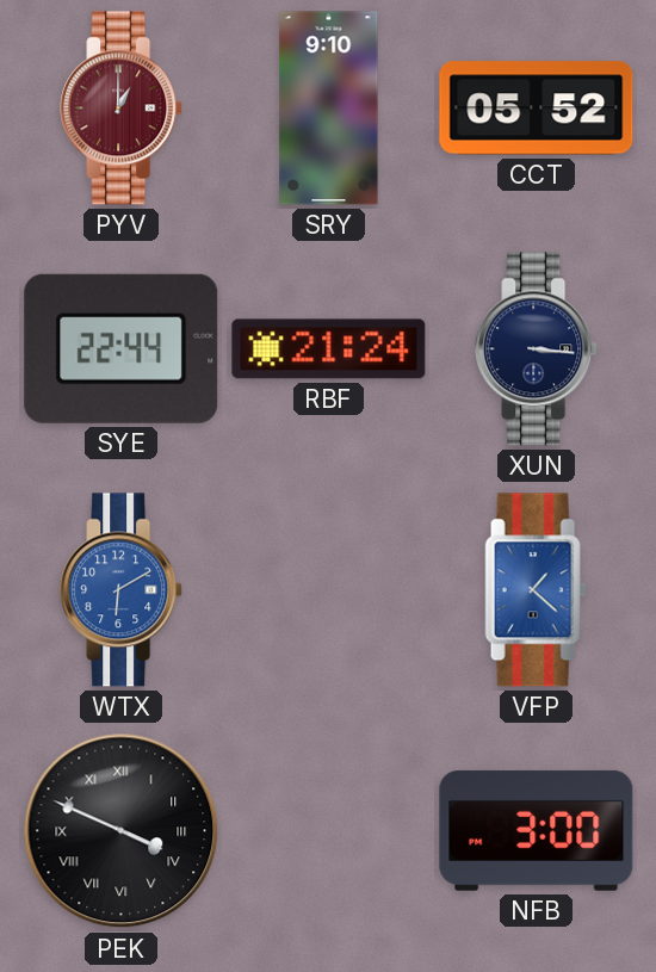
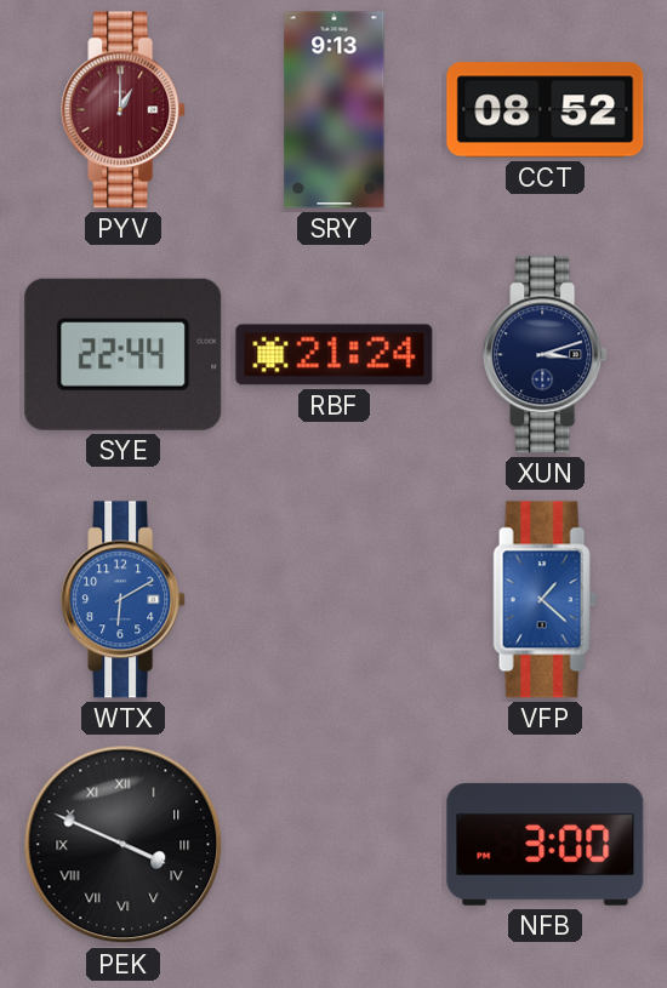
SRY: 9:10 -> 9:13
CCT: 05:52 -> 08:52
XUN: 3:16 -> 3:12
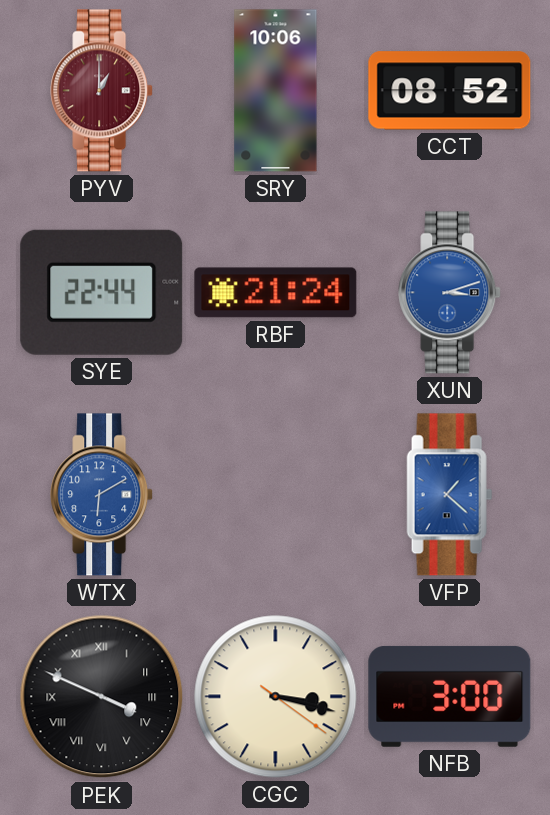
SRY: 9:13 -> 10:06
XUN dial: navy -> blue
CGC: none -> 3:17
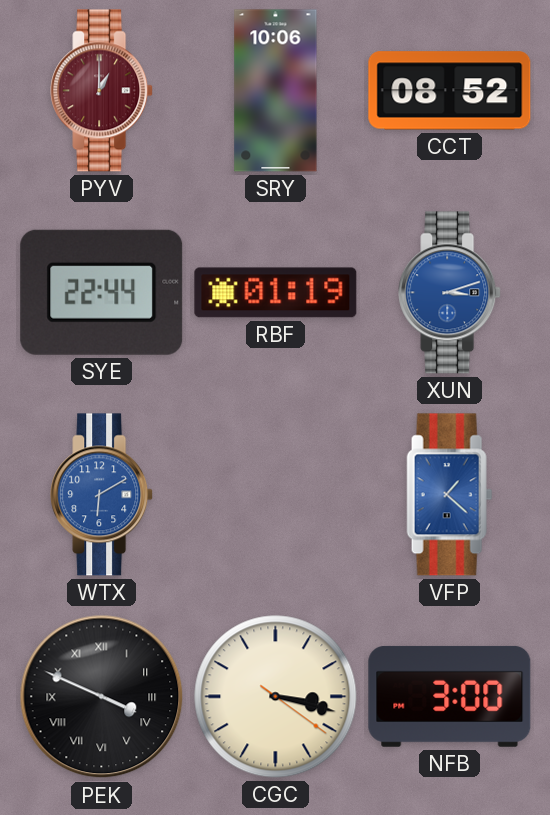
RBF: 21:24 -> 01:19
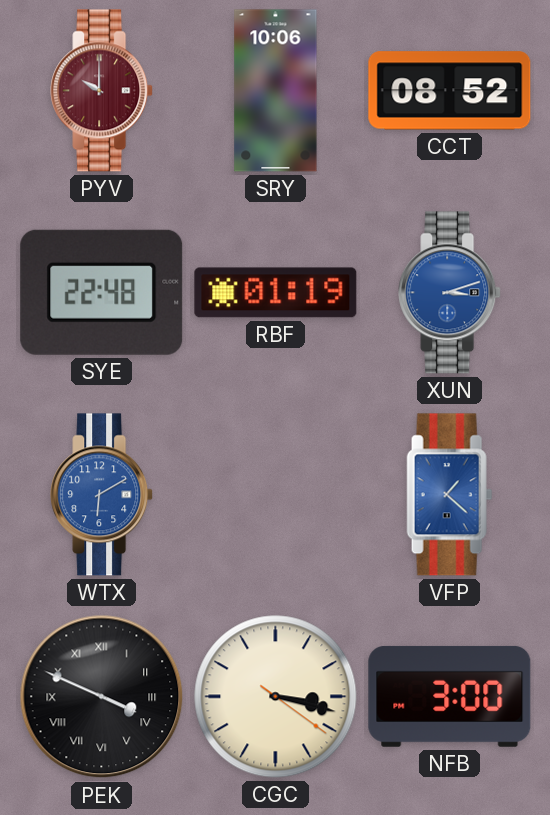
PYV: 1:00 -> 10:00
SYE: 22:44 -> 22:48
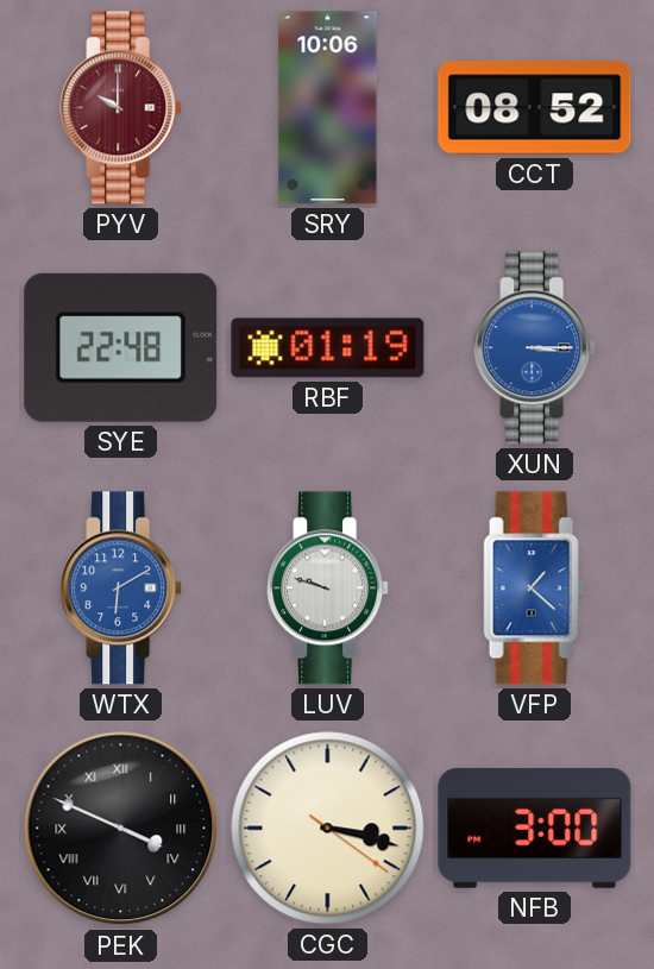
XUN: 3:12 -> 3:15
LUV: none -> 9:48
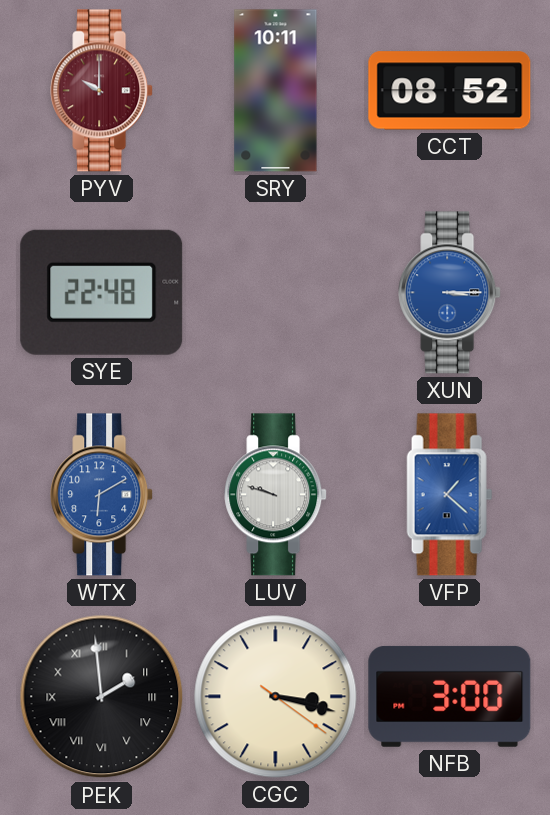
SRY: 10:06 -> 10:11
RBF: 01:19 -> none
PEK: 3:49 -> 1:59
